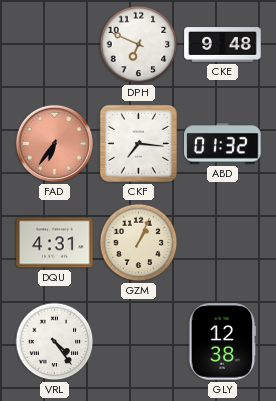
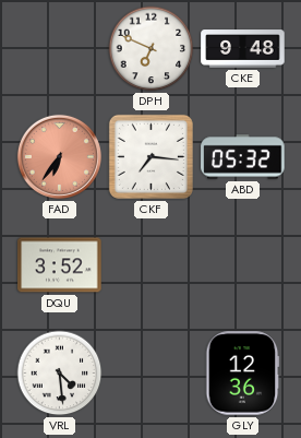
ABD: 01:32 -> 05:32
DQU: 4:31 -> 3:52
GZM: 1:04 -> none
VRL: 4:24 -> 4:29
GLY: 12:38 -> 12:36
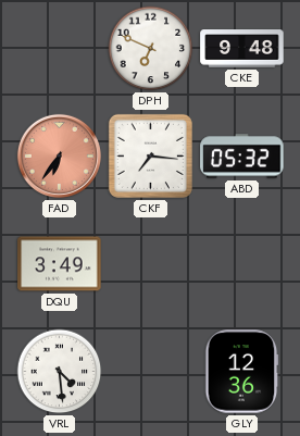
DQU: 3:52 -> 3:49
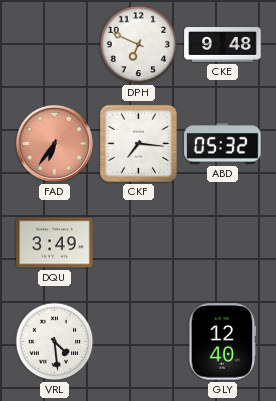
GLY: 12:36 -> 12:40
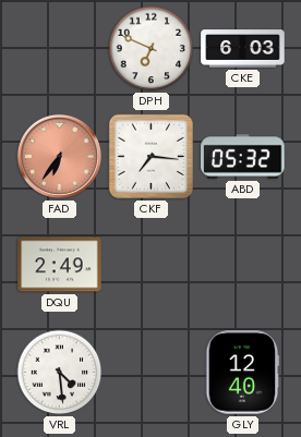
CKE: 9:48 -> 6:03
DQU: 3:49 -> 2:49
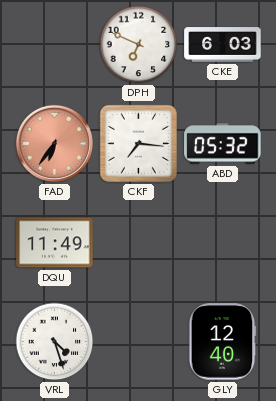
DQU: 2:49 -> 11:49
VRL: 4:29 -> 4:27
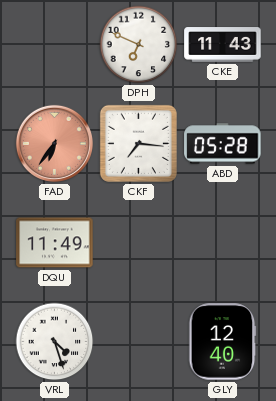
CKE: 6:03 -> 11:43
ABD: 05:32 -> 05:28
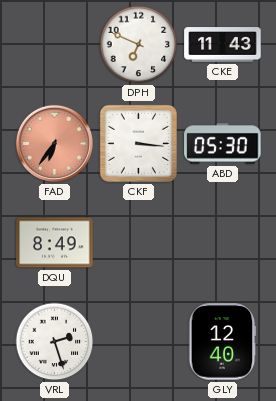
CKF: 7:16 -> 3:16
ABD: 05:28 -> 05:30
DQU: 11:49 -> 8:49
VRL: 4:27 -> 2:27
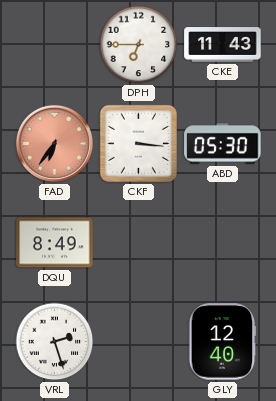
DPH: 6:49 -> 6:45
